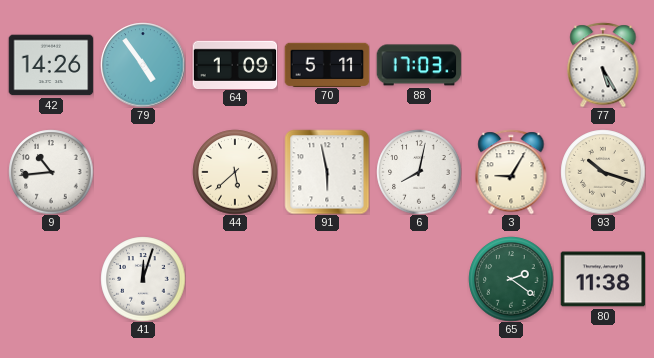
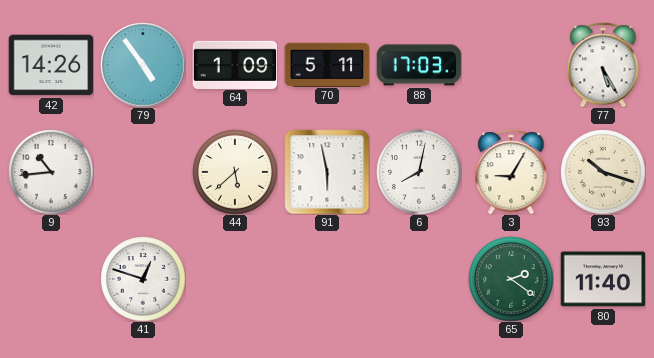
41: 12:03 -> 12:48
80: 11:38 -> 11:40
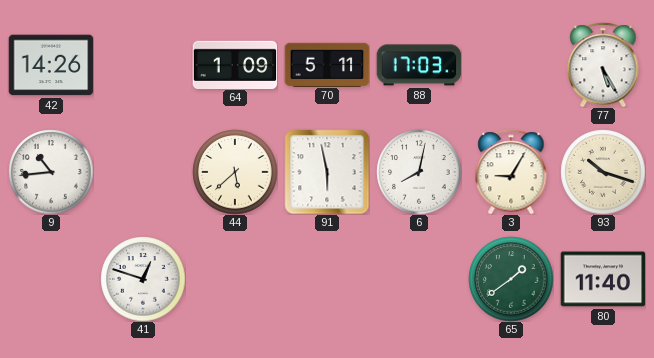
79: 4:54 -> none
65: 2:21 -> 1:39
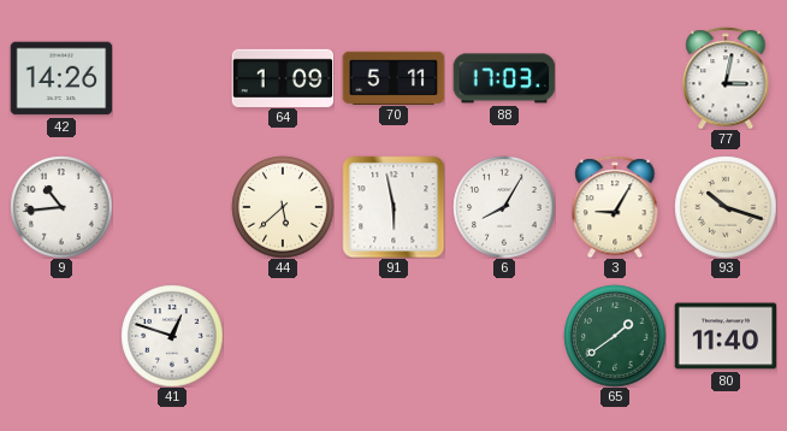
77: 5:25 -> 3:02
6: 8:02 -> 8:05
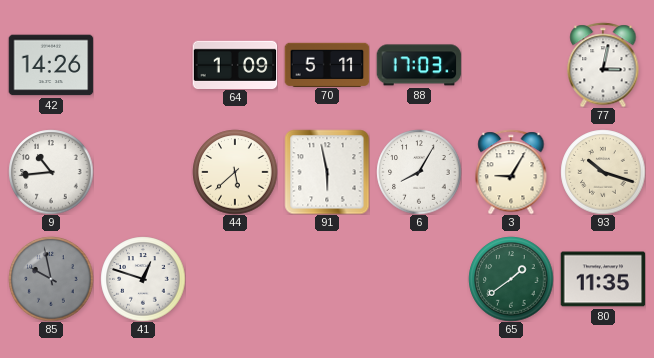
85: none -> 9:58
80: 11:40 -> 11:35
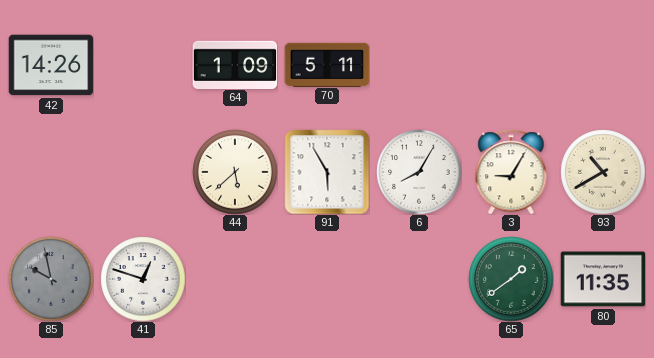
88: 17:03 -> none
77: 3:02 -> none
9: 10:44 -> none
91: 5:58 -> 5:55
93: 10:18 -> 10:40
